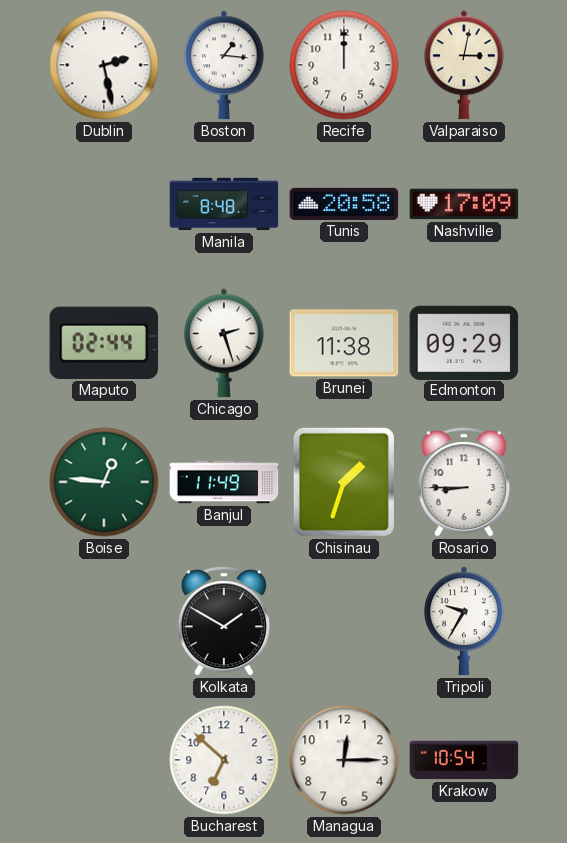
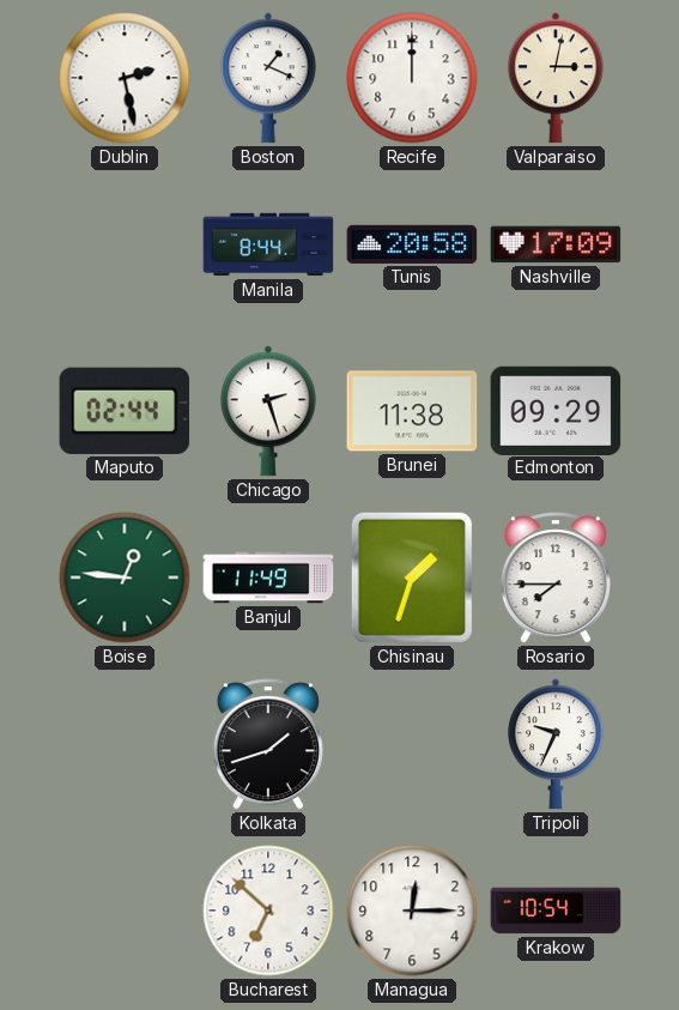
Boston: 1:16 -> 1:19
Manila: 8:48 -> 8:44
Rosario: 8:45 -> 7:45
Kolkata: 1:50 -> 1:42
Tripoli: 9:35 -> 9:34
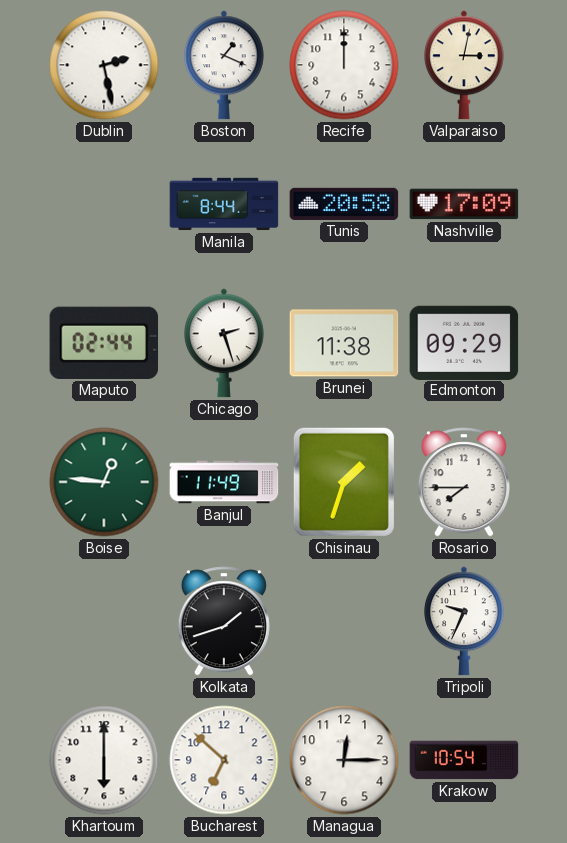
Khartoum: none -> 6:00
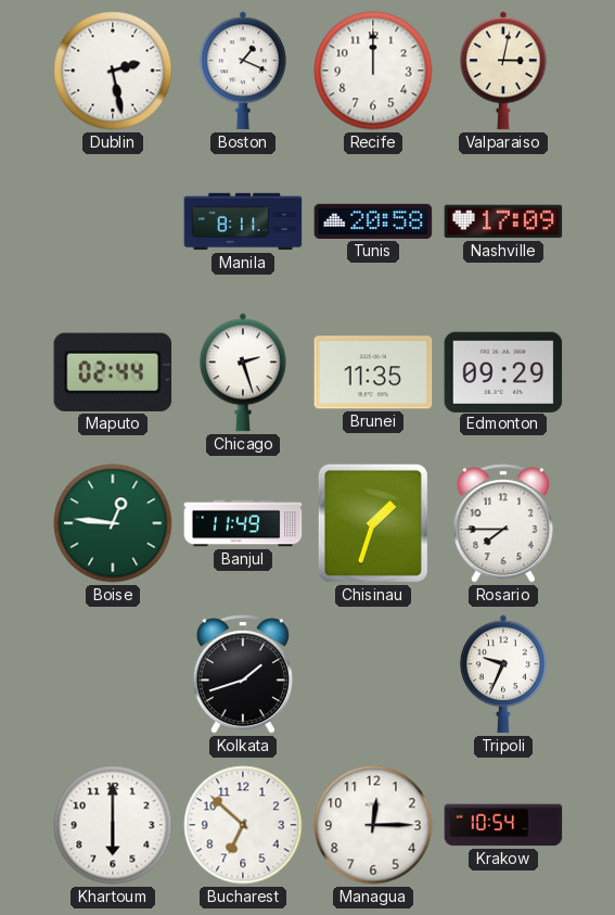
Manila: 8:44 -> 8:11
Brunei: 11:38 -> 11:35
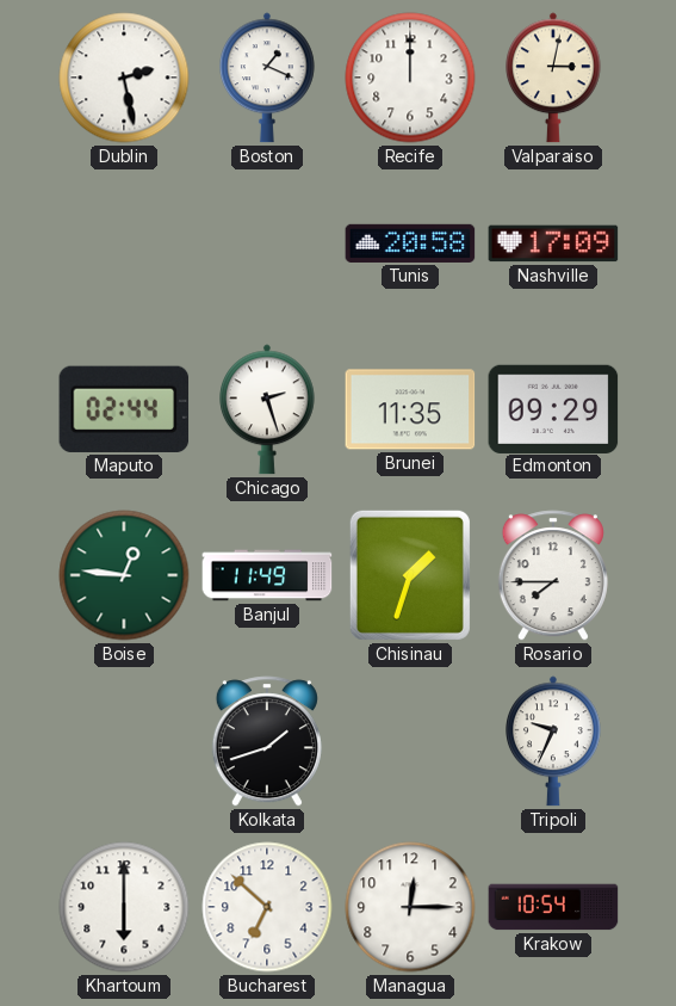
Manila: 8:11 -> none
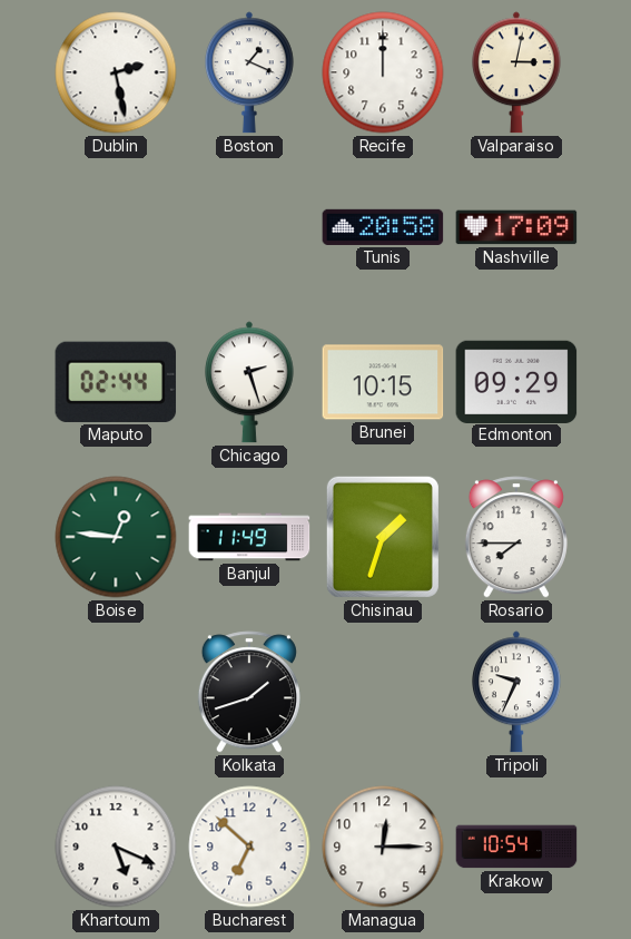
Brunei: 11:35 -> 10:15
Khartoum: 6:00 -> 5:19
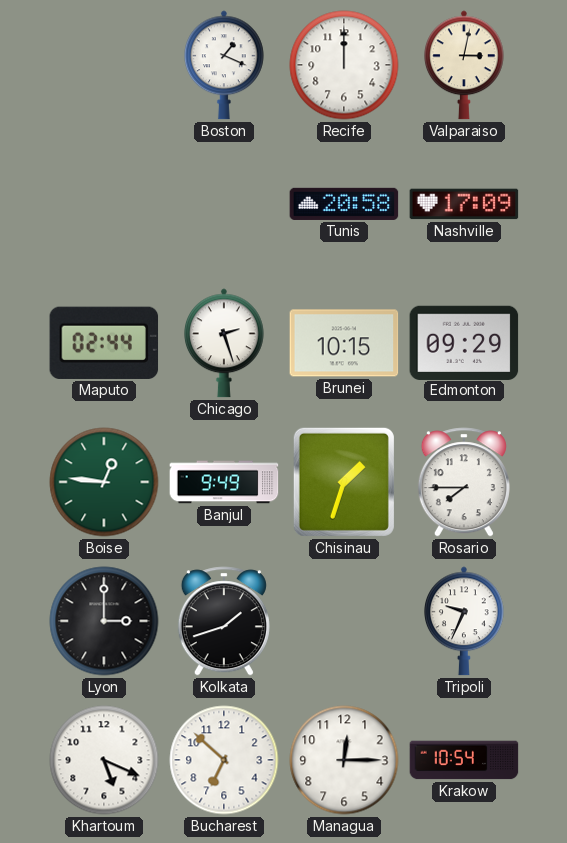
Dublin: 2:28 -> none
Banjul: 11:49 -> 9:49
Lyon: none -> 3:00
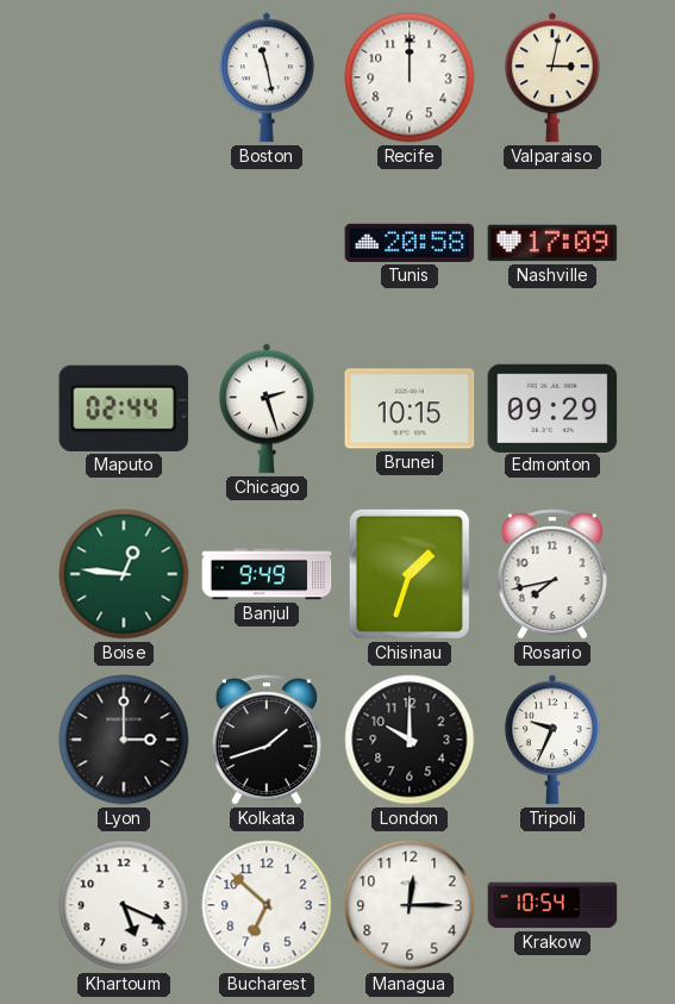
Boston: 1:19 -> 11:28
Rosario: 7:45 -> 7:43
London: none -> 10:00
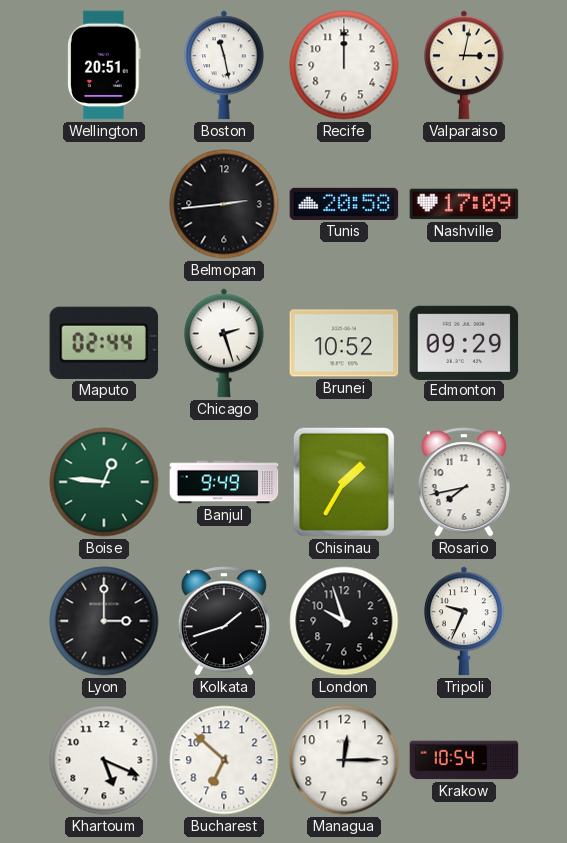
Wellington: none -> 20:51
Belmopan: none -> 2:44
Brunei: 10:15 -> 10:52
Chisinau: 1:33 -> 1:35
London: 10:00 -> 9:57
